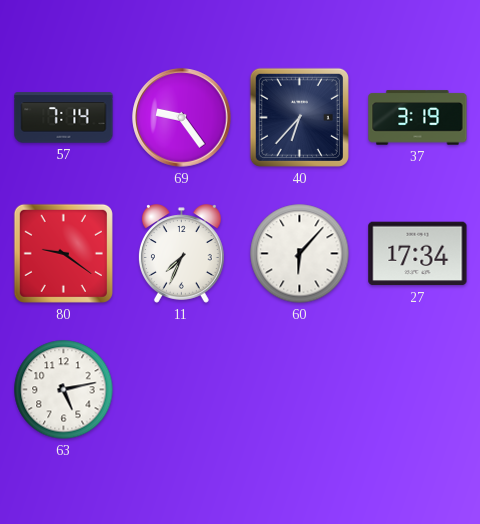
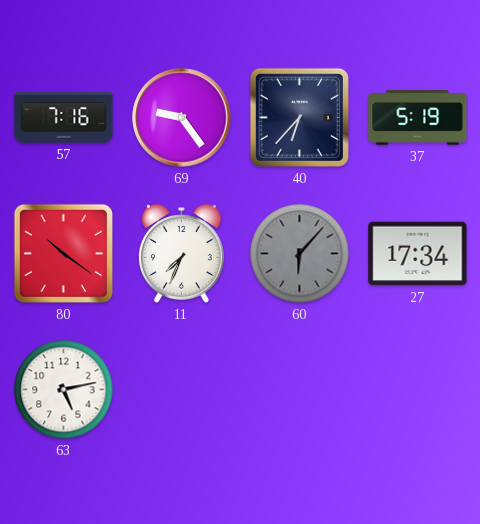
57: 7:14 -> 7:16
37: 3:19 -> 5:19
80: 9:21 -> 10:21
60 dial: white -> grey
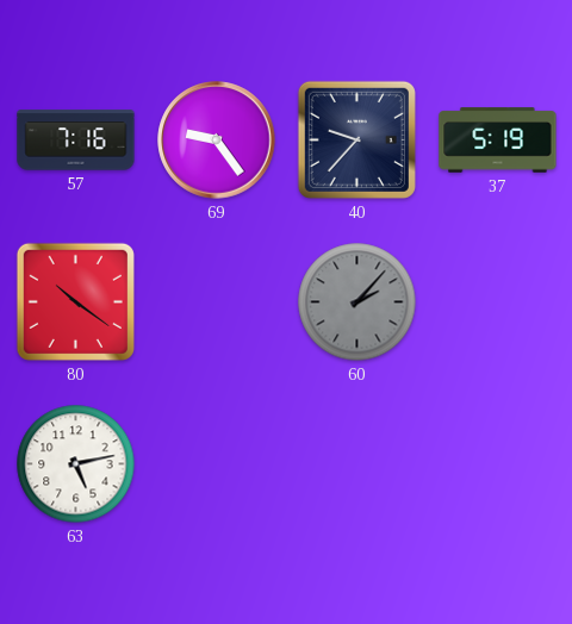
40: 6:37 -> 9:37
11: 7:34 -> none
60: 6:07 -> 2:07
27: 17:34 -> none
